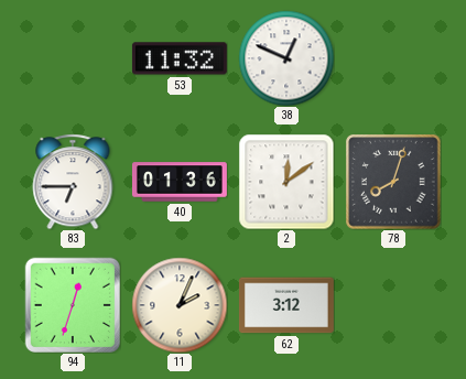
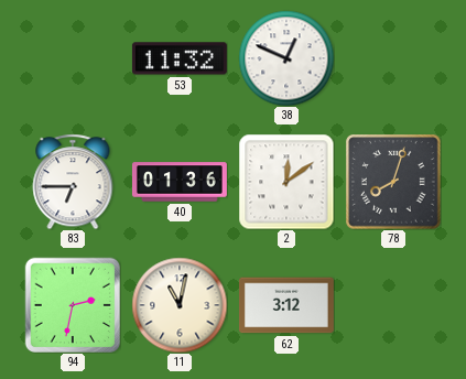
94: 12:33 -> 2:32
11: 2:04 -> 11:02
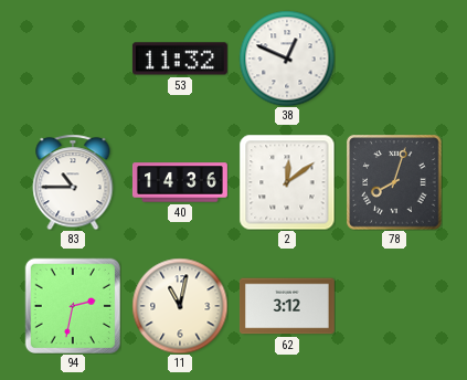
83: 6:45 -> 10:45
40: 01:36 -> 14:36
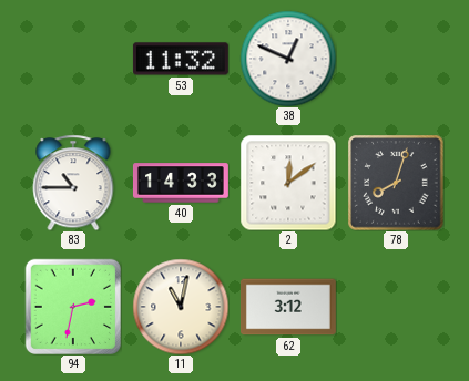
40: 14:36 -> 14:33
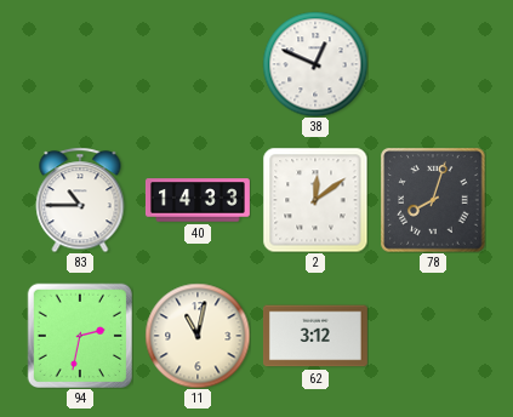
53: 11:32 -> none
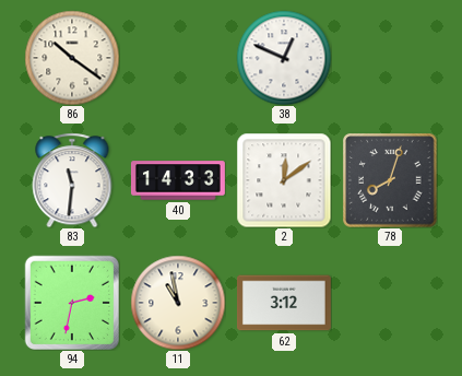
86: none -> 10:21
83: 10:45 -> 11:31
11: 11:02 -> 10:58
